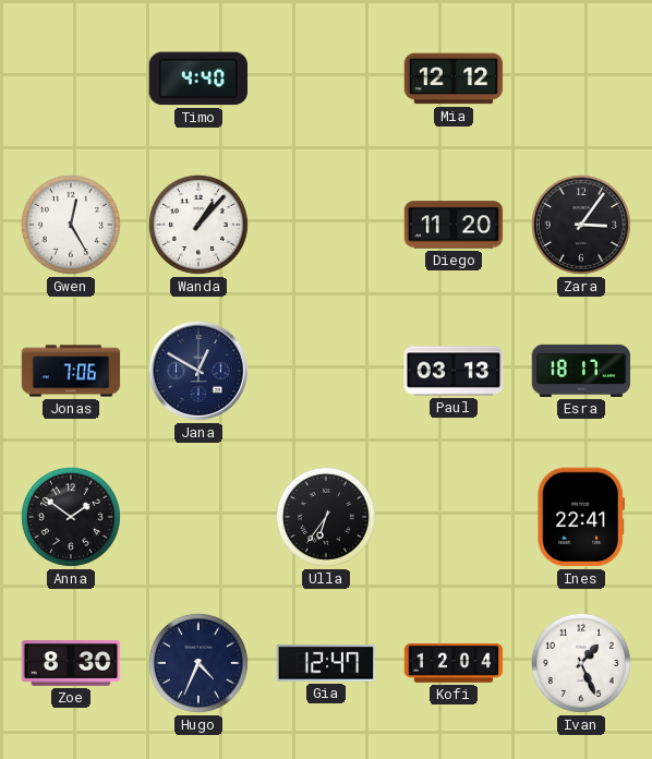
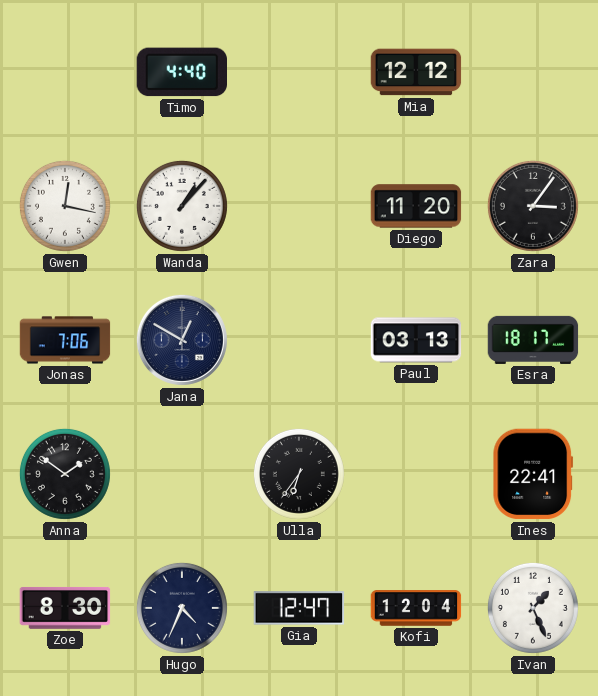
Gwen: 12:25 -> 12:17
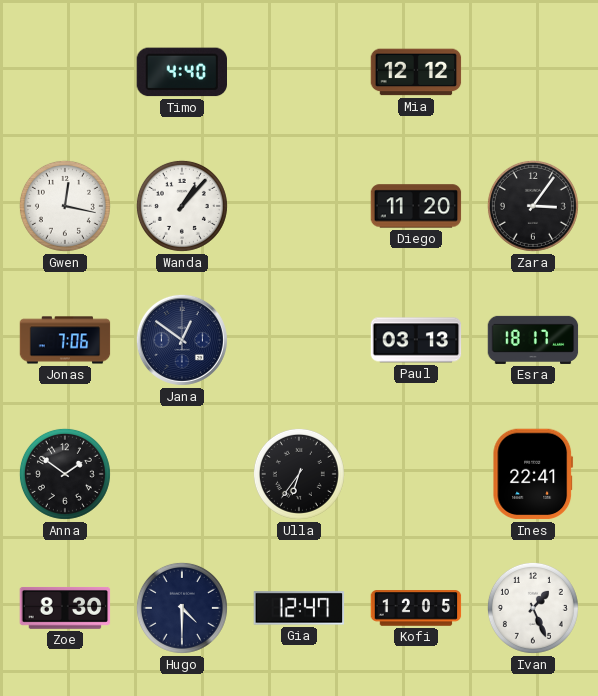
Jana: 12:50 -> 12:51
Hugo: 4:34 -> 4:30
Kofi: 12:04 -> 12:05
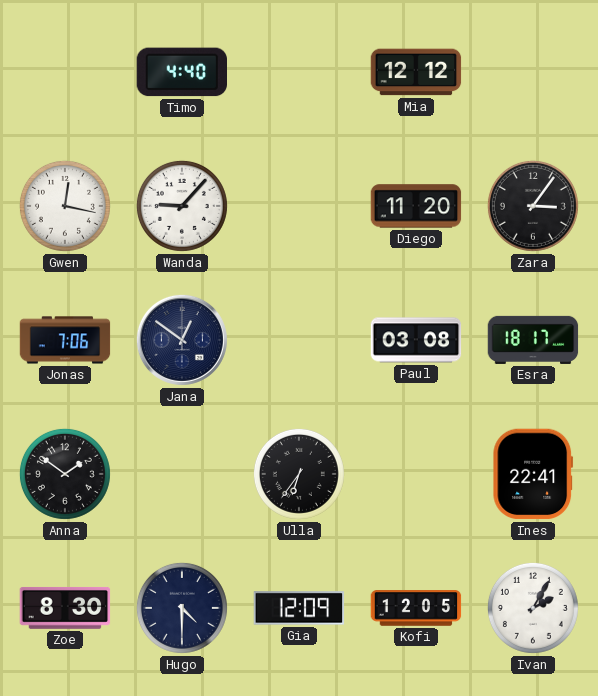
Wanda: 1:07 -> 9:07
Paul: 03:13 -> 03:08
Gia: 12:47 -> 12:09
Ivan: 1:26 -> 2:05
